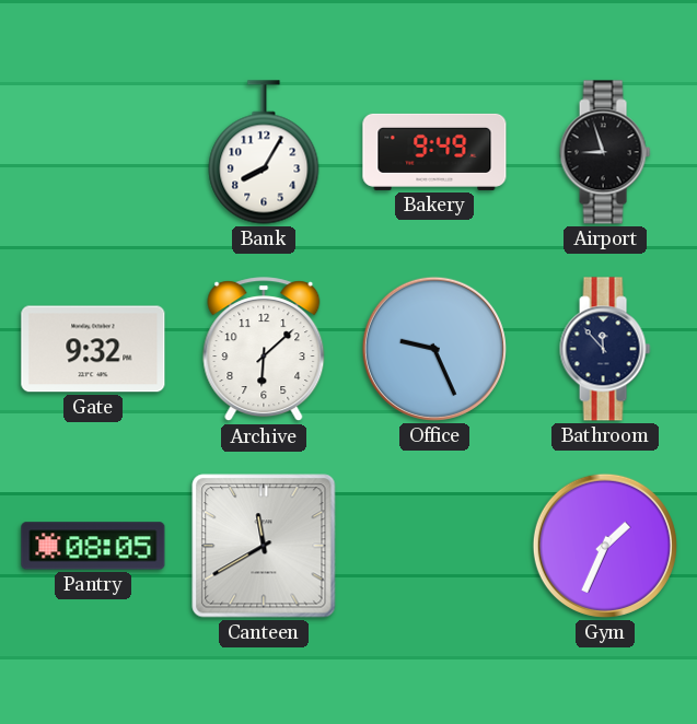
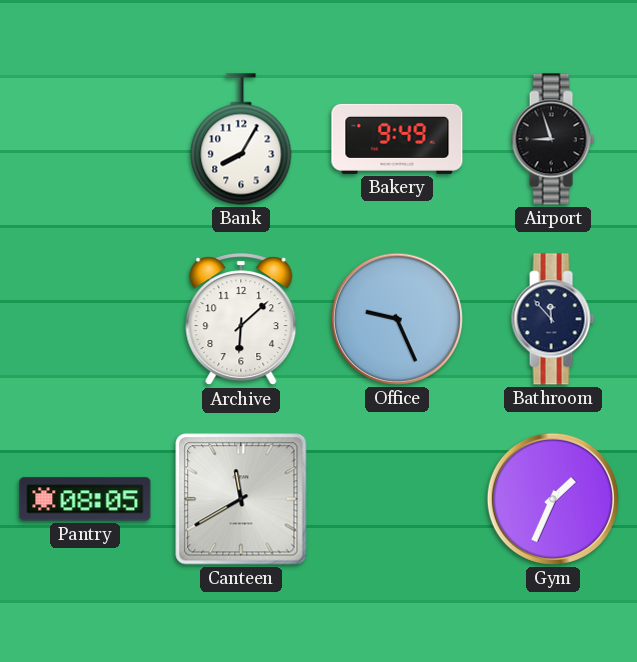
Gate: 9:32 -> none
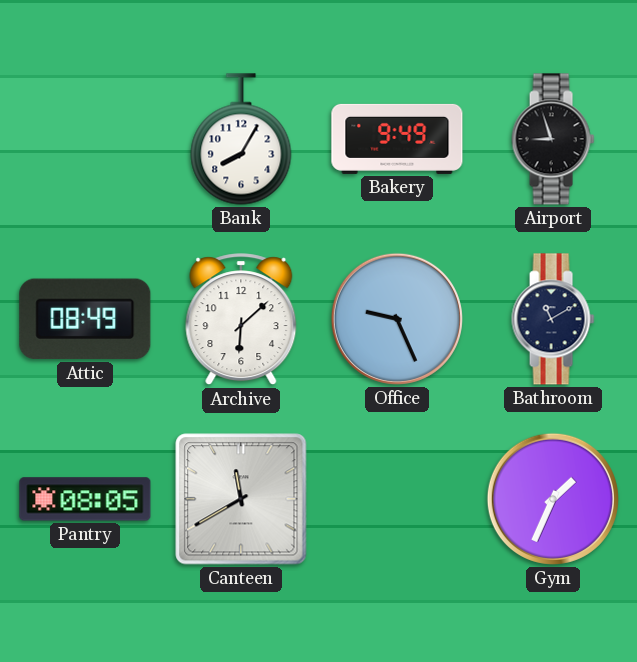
Attic: none -> 08:49
Bathroom: 11:53 -> 11:10
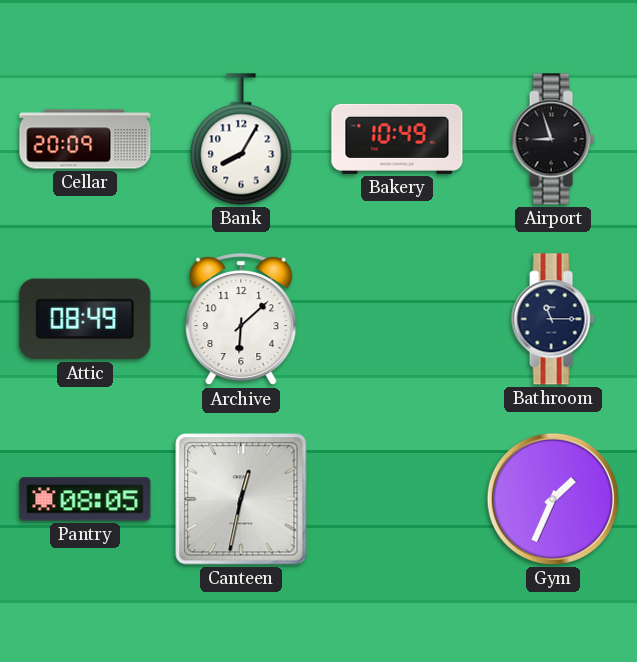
Cellar: none -> 20:09
Bakery: 9:49 -> 10:49
Office: 9:26 -> none
Bathroom: 11:10 -> 11:15
Canteen: 11:40 -> 12:32
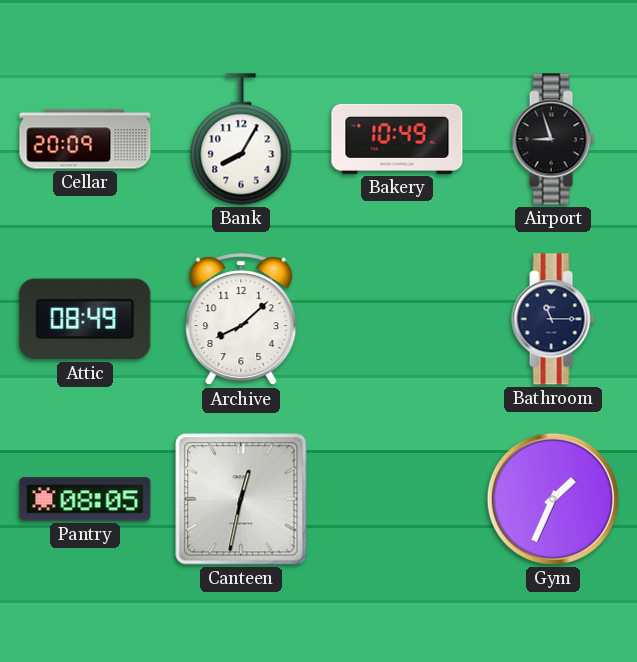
Archive: 6:08 -> 8:08
